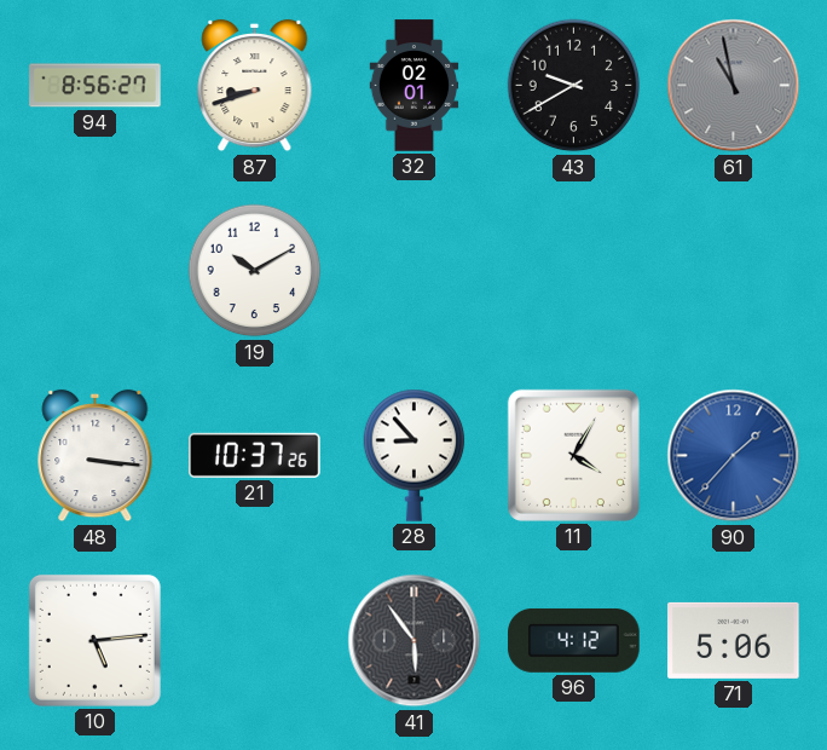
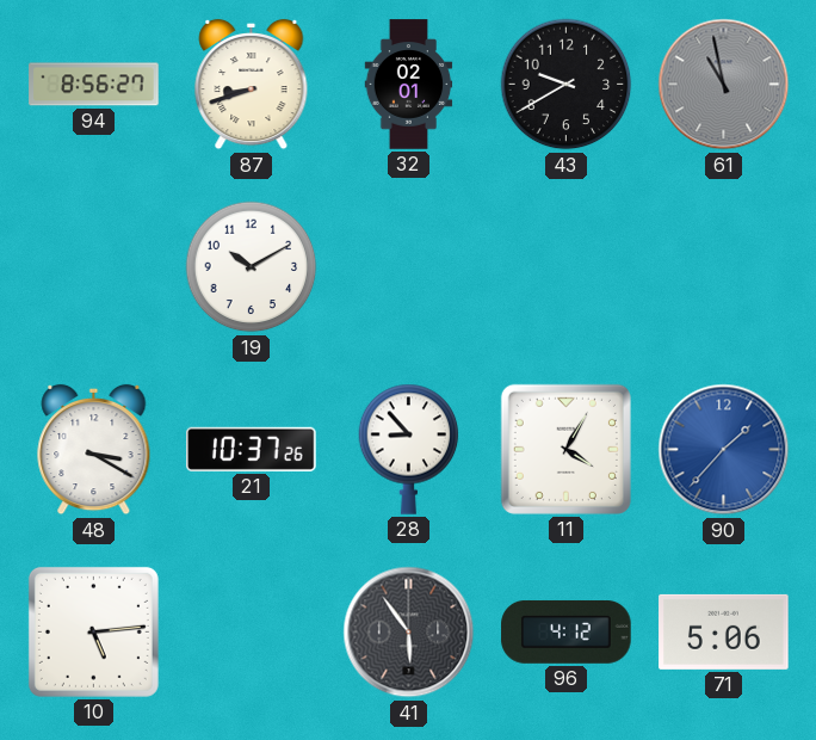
48: 3:16 -> 3:20
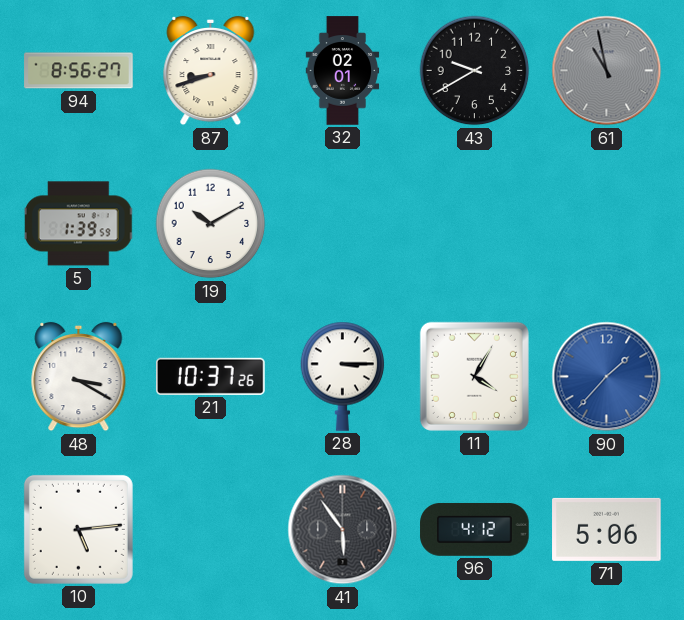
5: none -> 1:39
28: 8:53 -> 3:15
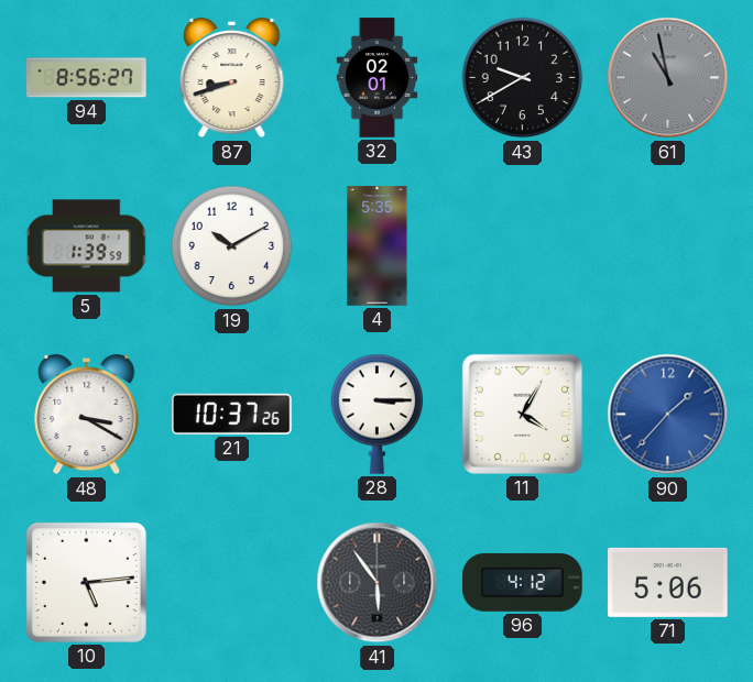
4: none -> 5:35
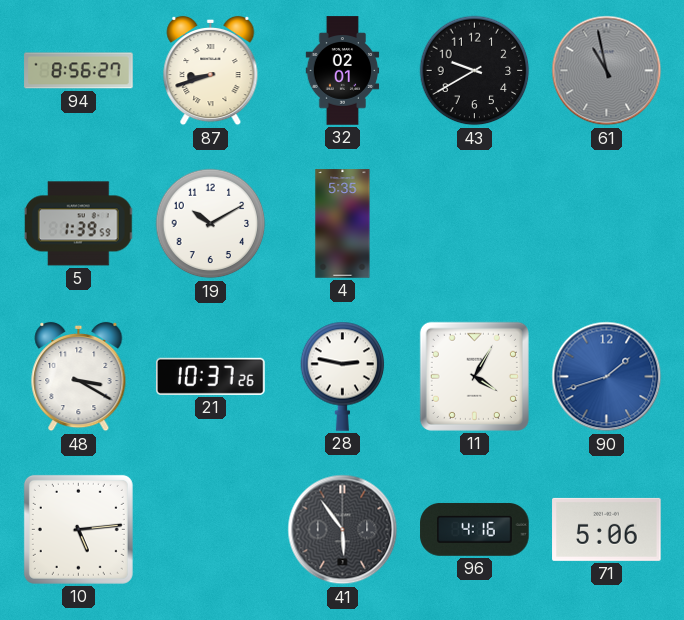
28: 3:15 -> 2:47
90: 1:37 -> 1:42
96: 4:12 -> 4:16
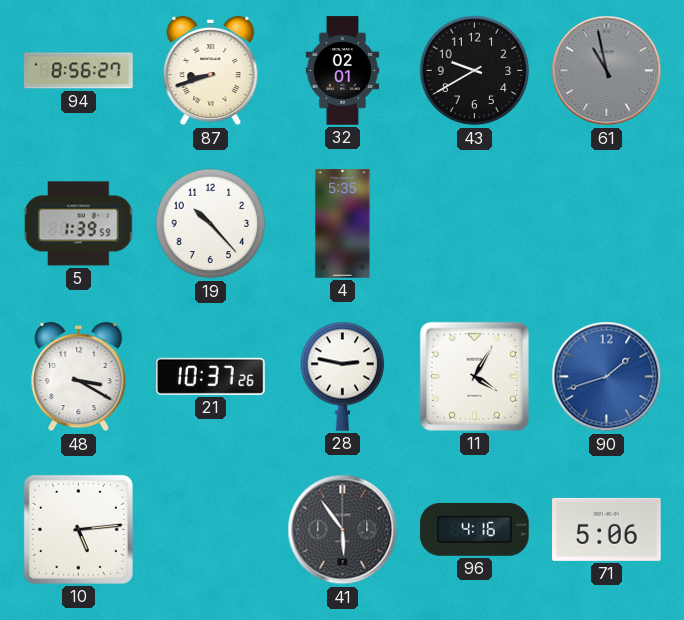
19: 10:10 -> 10:23
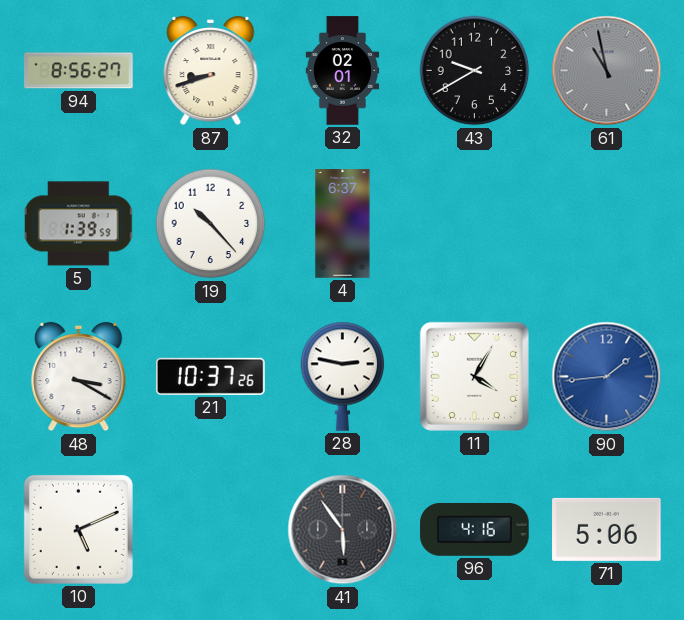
4: 5:35 -> 6:37
90: 1:42 -> 1:44
10: 5:14 -> 5:11
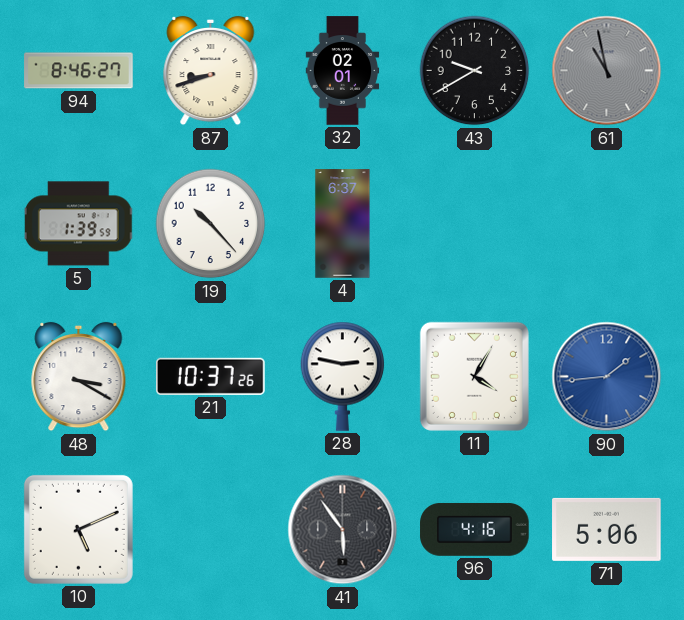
94: 8:56 -> 8:46
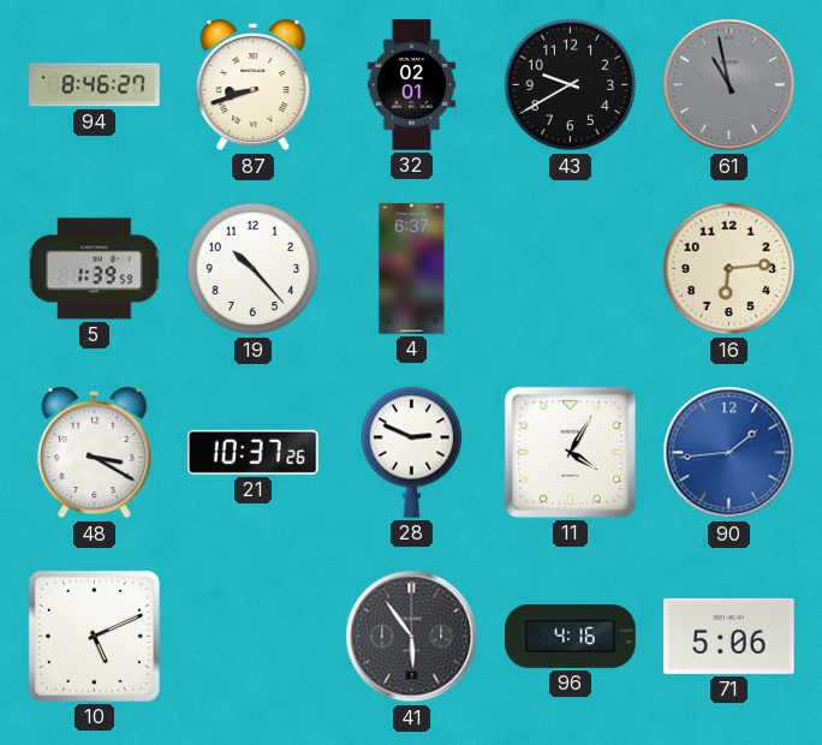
16: none -> 6:14
28: 2:47 -> 2:49
